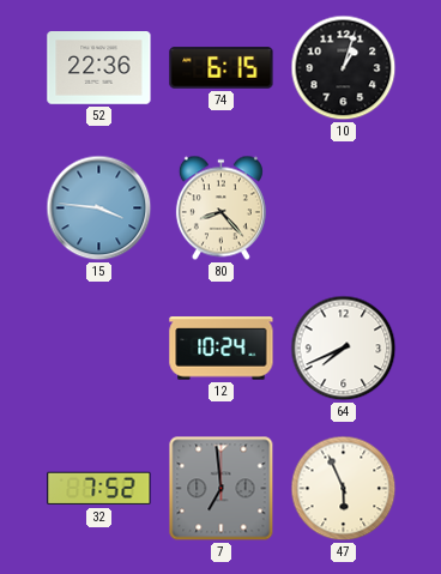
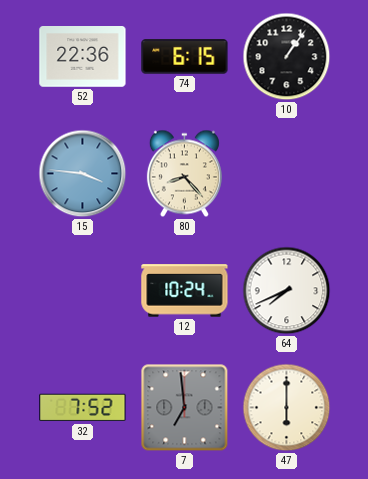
10: 1:03 -> 1:06
47: 5:56 -> 6:00
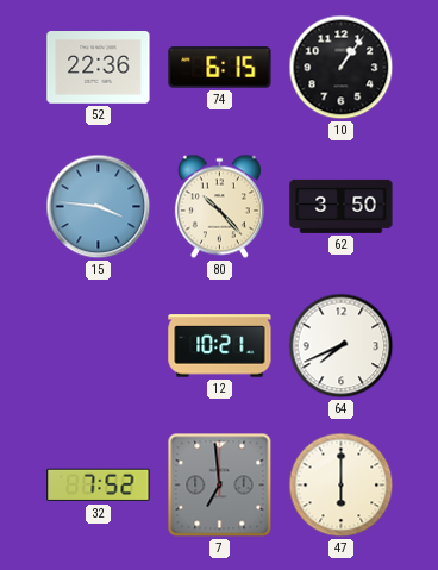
80: 8:23 -> 10:23
62: none -> 3:50
12: 10:24 -> 10:21
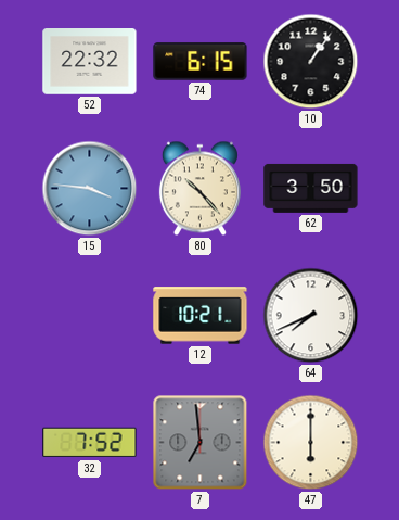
52: 22:36 -> 22:32
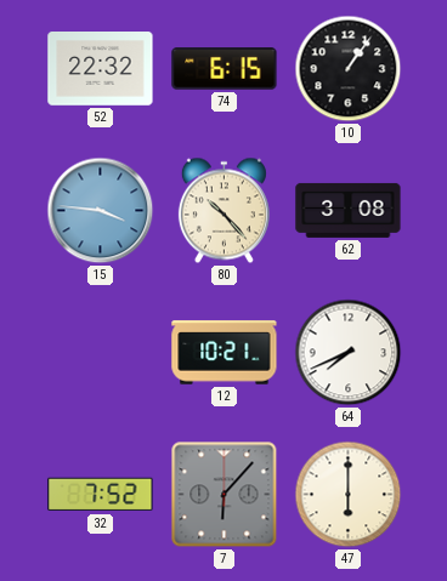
62: 3:50 -> 3:08
7: 6:59 -> 6:07
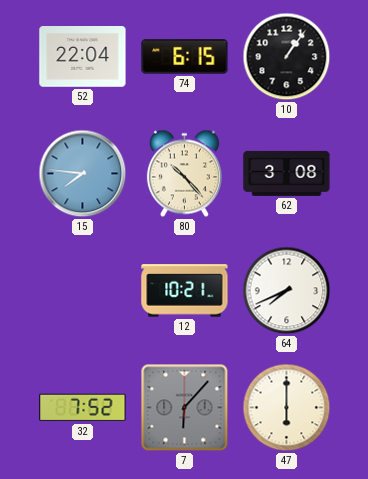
52: 22:32 -> 22:04
15: 3:46 -> 7:46
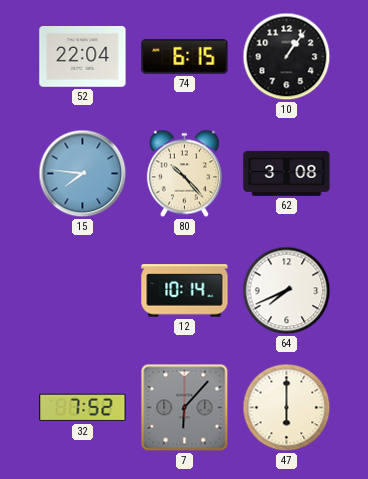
12: 10:21 -> 10:14
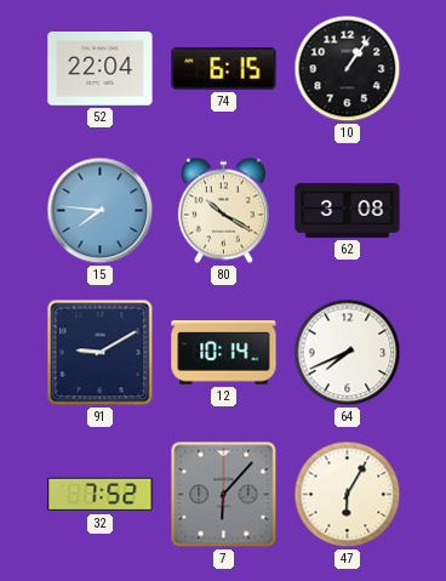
80: 10:23 -> 10:20
91: none -> 9:10
47: 6:00 -> 6:05
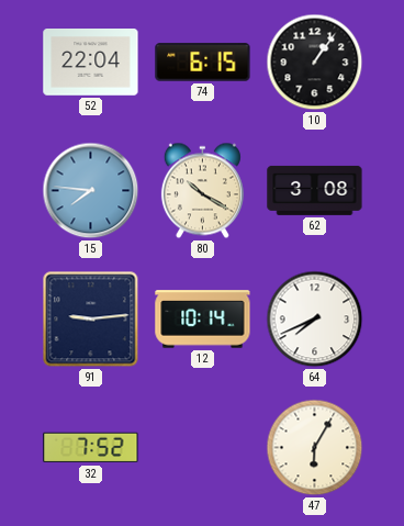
91: 9:10 -> 9:14
7: 6:07 -> none
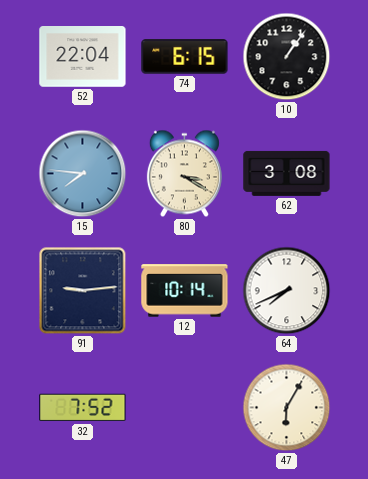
80: 10:20 -> 3:20
